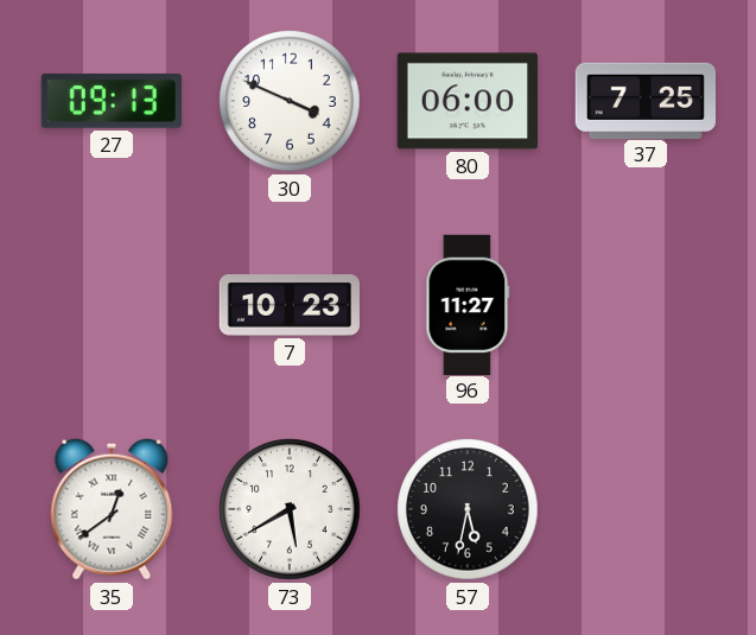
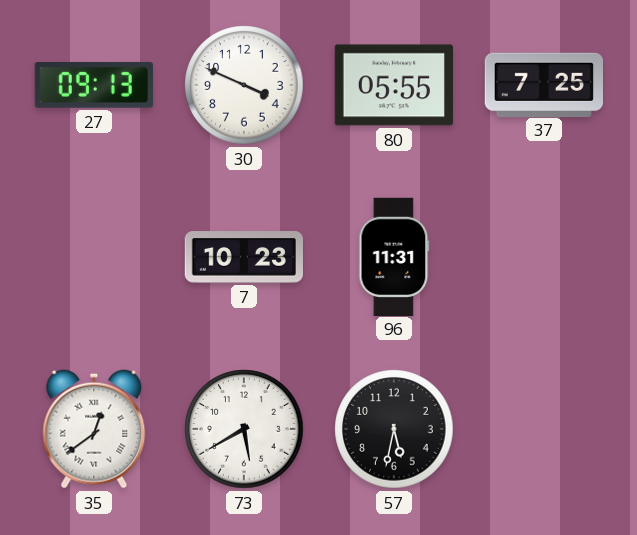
80: 06:00 -> 05:55
96: 11:27 -> 11:31
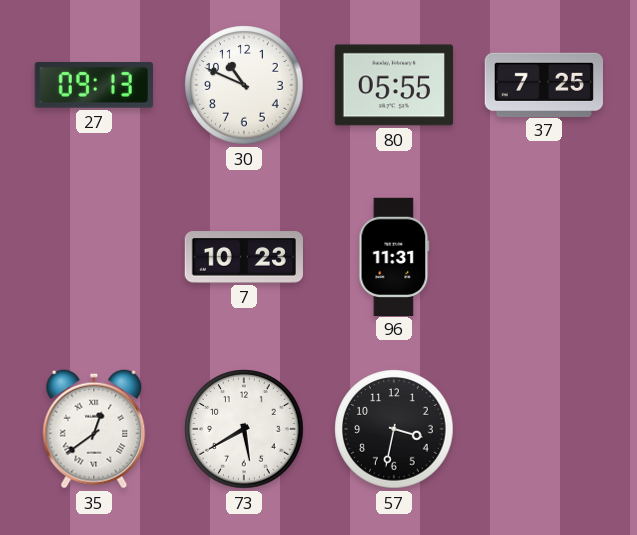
30: 3:49 -> 10:49
57: 5:32 -> 3:32
